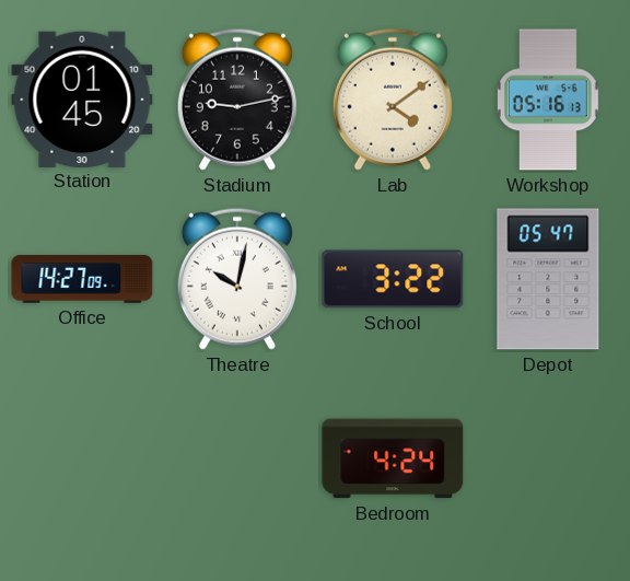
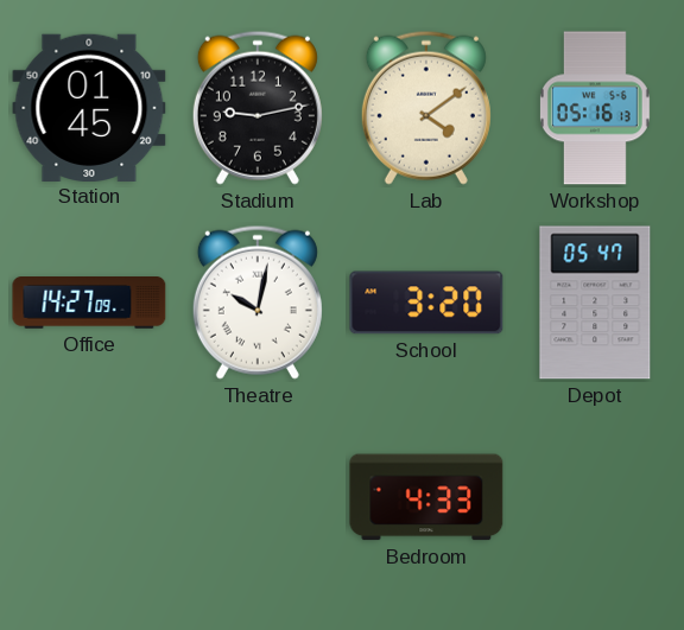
School: 3:22 -> 3:20
Bedroom: 4:24 -> 4:33
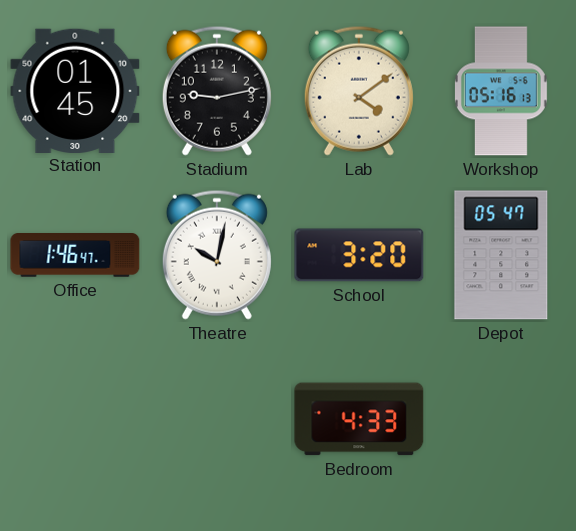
Office: 14:27 -> 1:46
